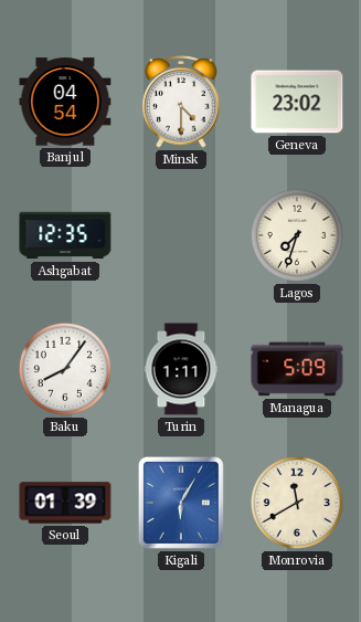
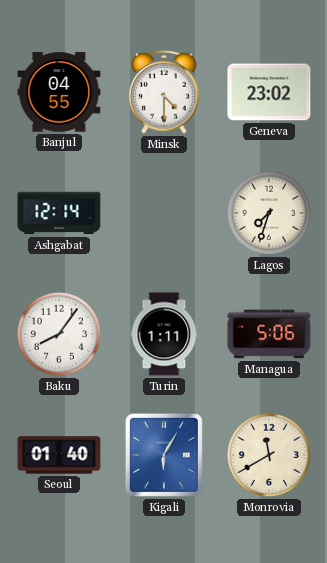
Banjul: 04:54 -> 04:55
Ashgabat: 12:35 -> 12:14
Managua: 5:09 -> 5:06
Seoul: 01:39 -> 01:40
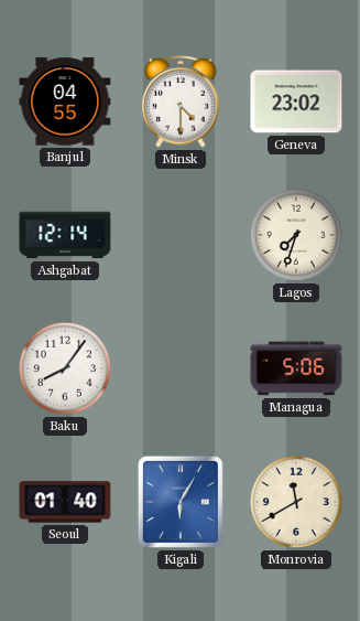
Turin: 1:11 -> none
